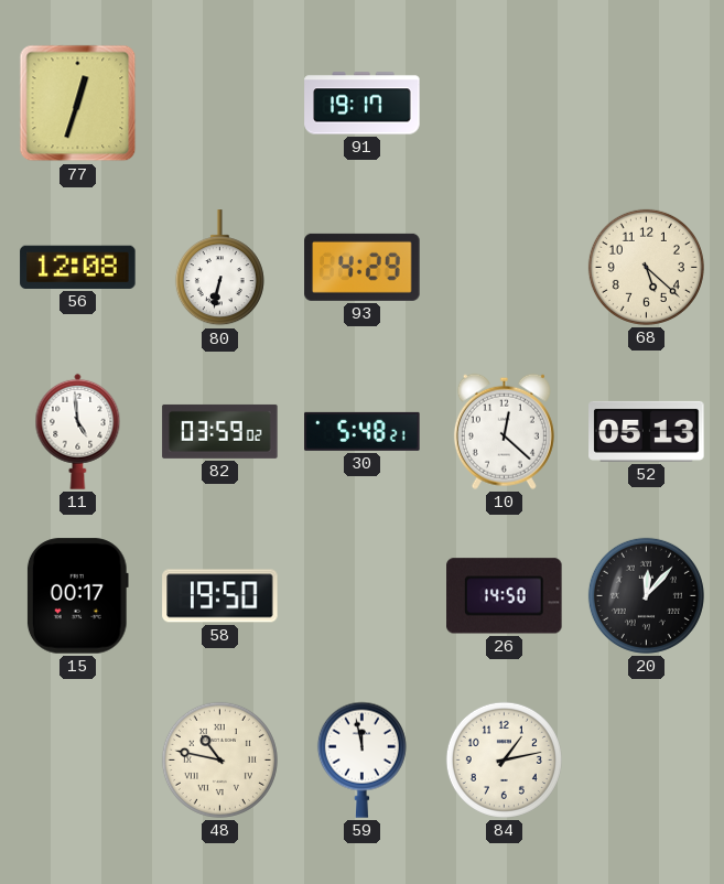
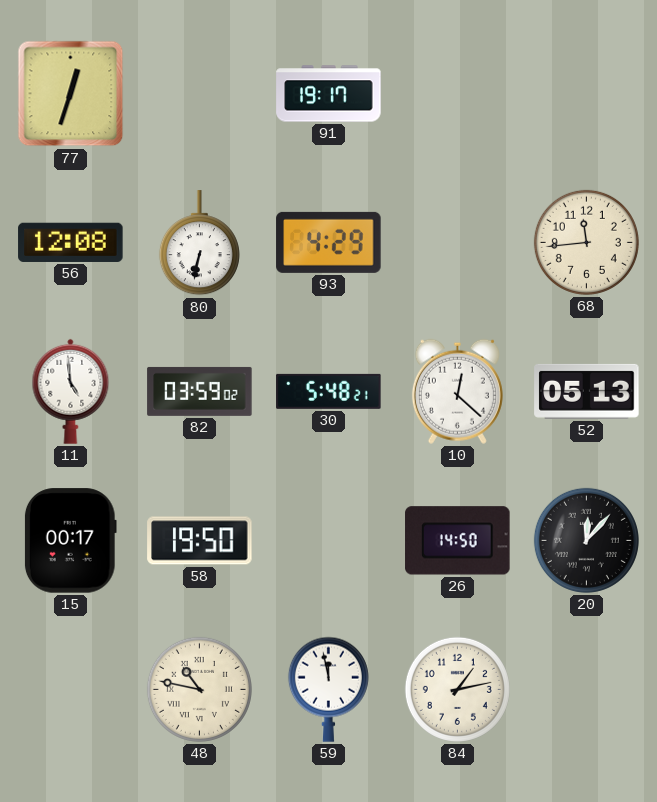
68: 5:22 -> 11:44
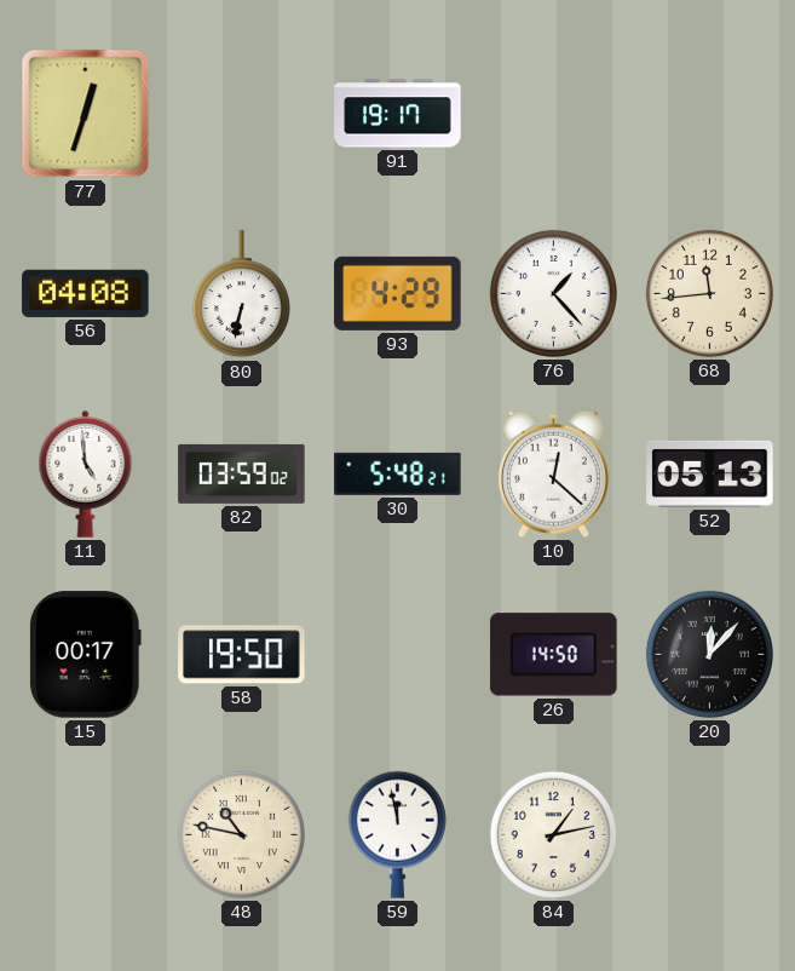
56: 12:08 -> 04:08
76: none -> 1:23
